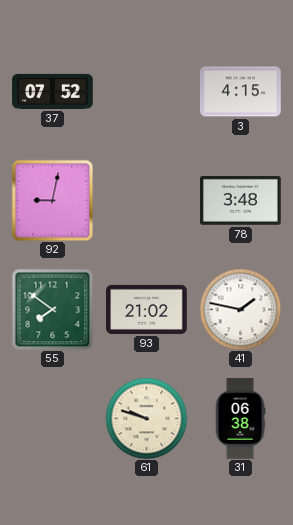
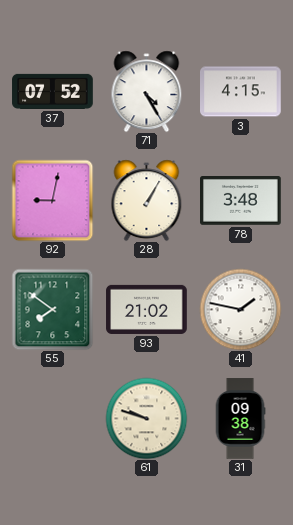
71: none -> 4:25
28: none -> 1:05
31: 06:38 -> 09:38
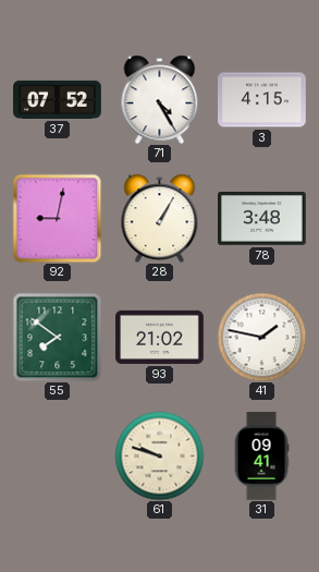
31: 09:38 -> 09:41
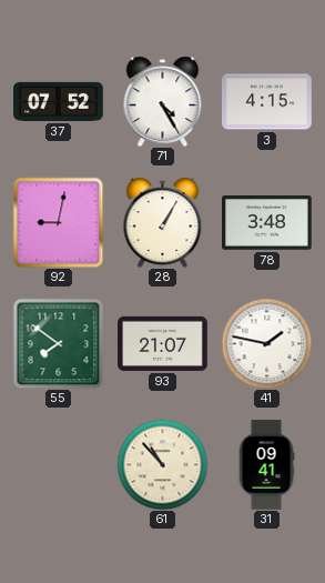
93: 21:02 -> 21:07
61: 9:48 -> 10:53
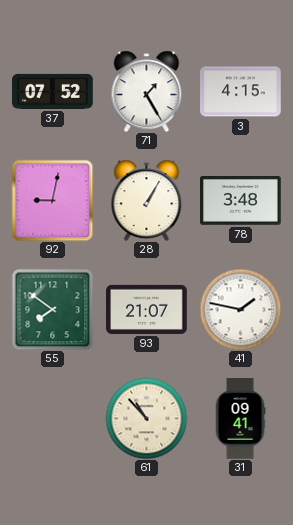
71: 4:25 -> 1:25
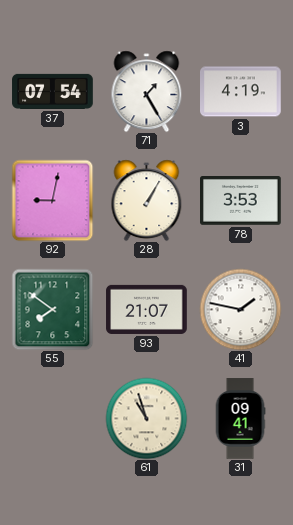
37: 07:52 -> 07:54
3: 4:15 -> 4:19
78: 3:48 -> 3:53
61: 10:53 -> 10:57
